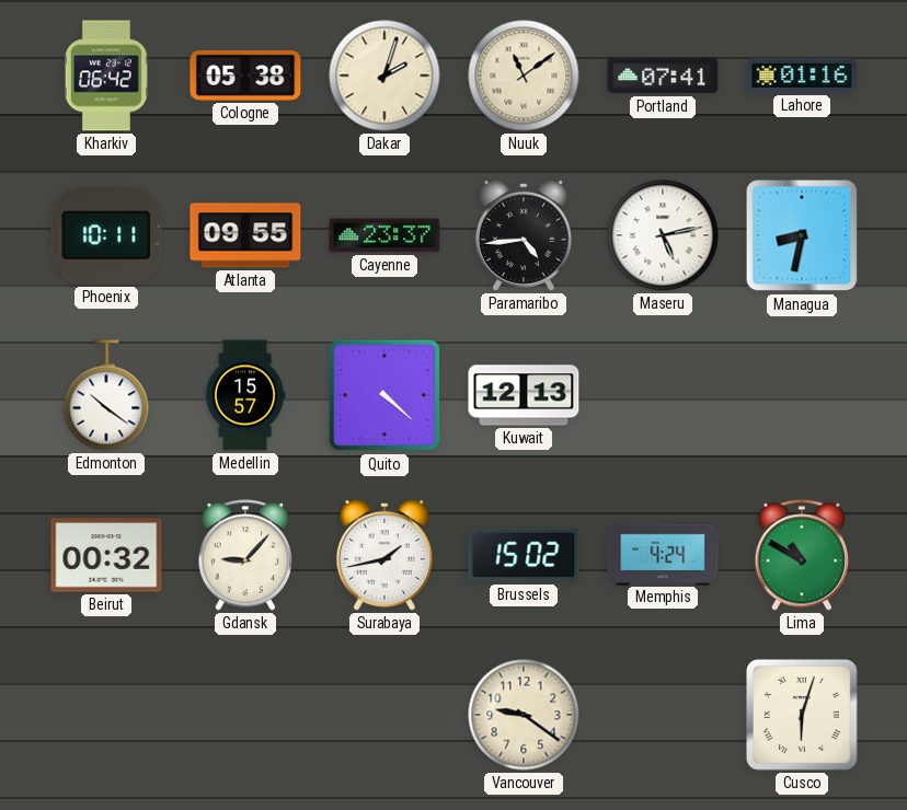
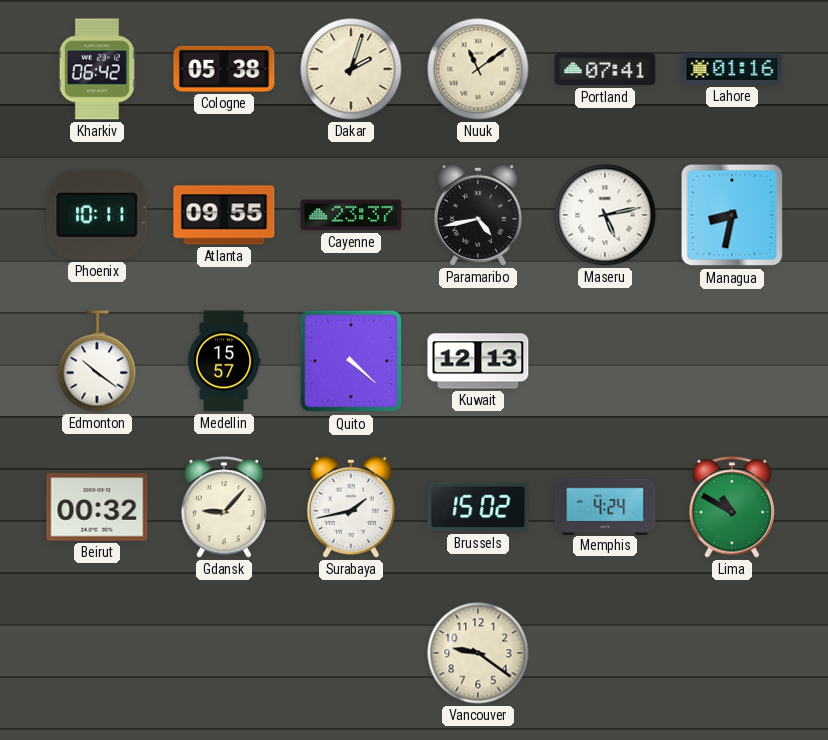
Paramaribo: 4:44 -> 4:43
Cusco: 6:03 -> none
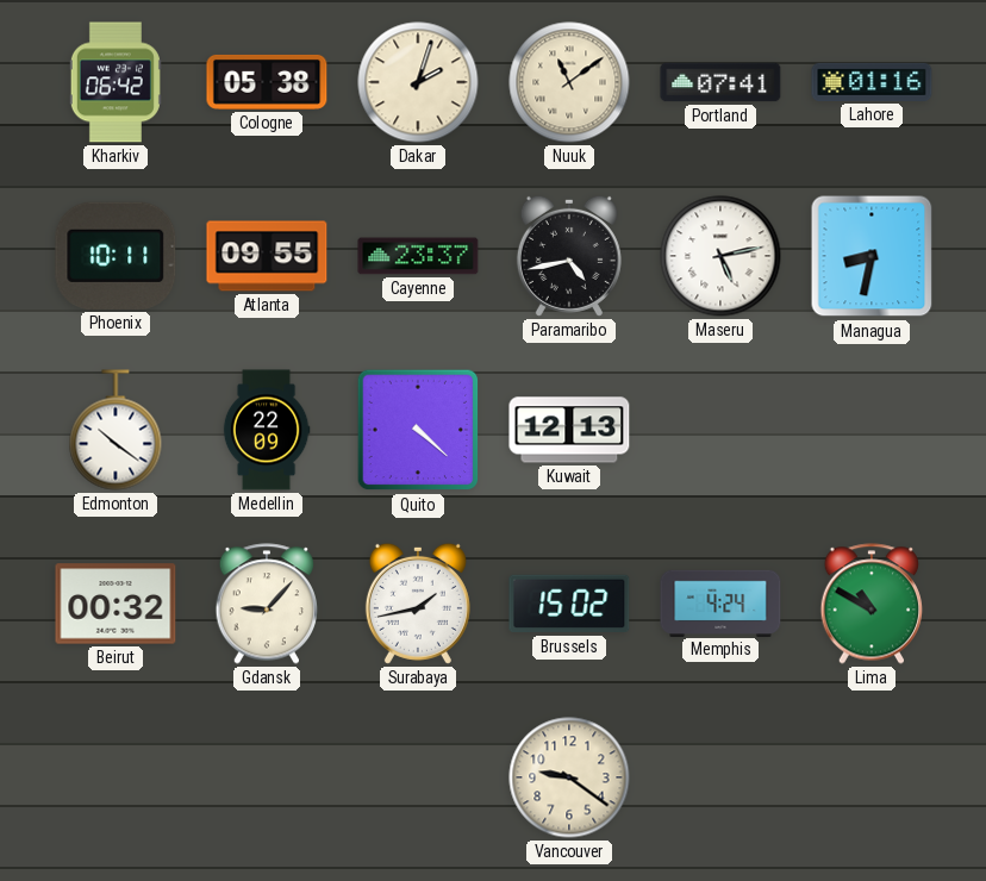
Medellin: 15:57 -> 22:09
